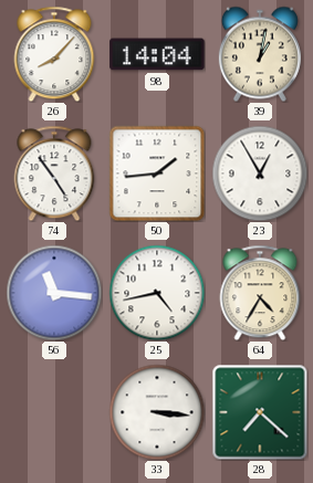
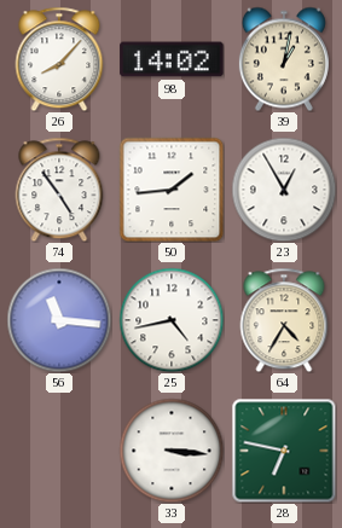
98: 14:04 -> 14:02
28: 7:22 -> 6:47
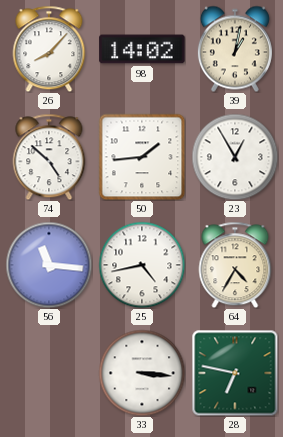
74: 4:54 -> 4:52
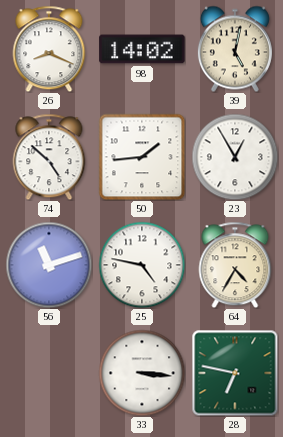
26: 8:07 -> 8:19
39: 1:02 -> 5:02
56: 11:16 -> 11:12
25: 4:43 -> 4:47
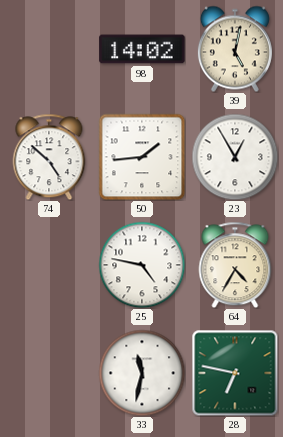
26: 8:19 -> none
56: 11:12 -> none
33: 3:16 -> 11:32
